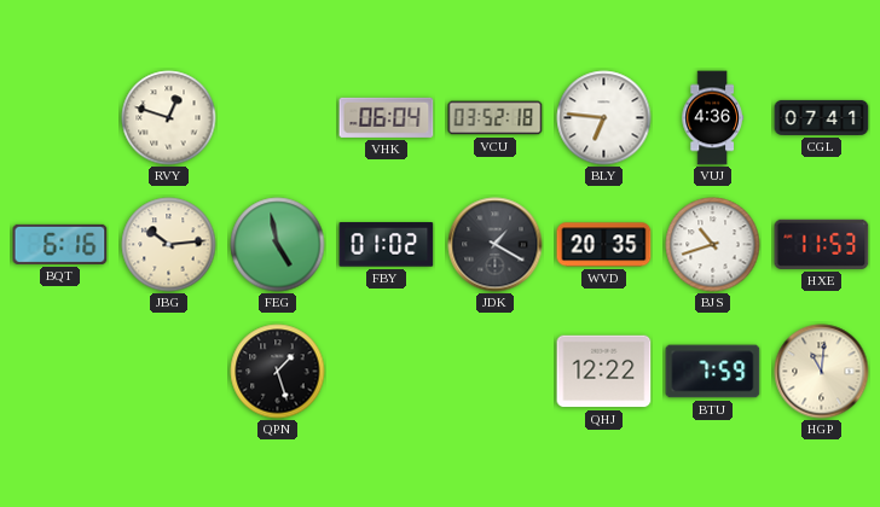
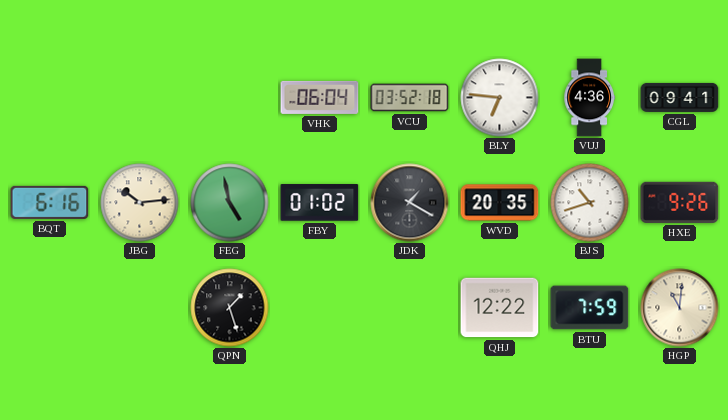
RVY: 12:48 -> none
CGL: 07:41 -> 09:41
HXE: 11:53 -> 9:26
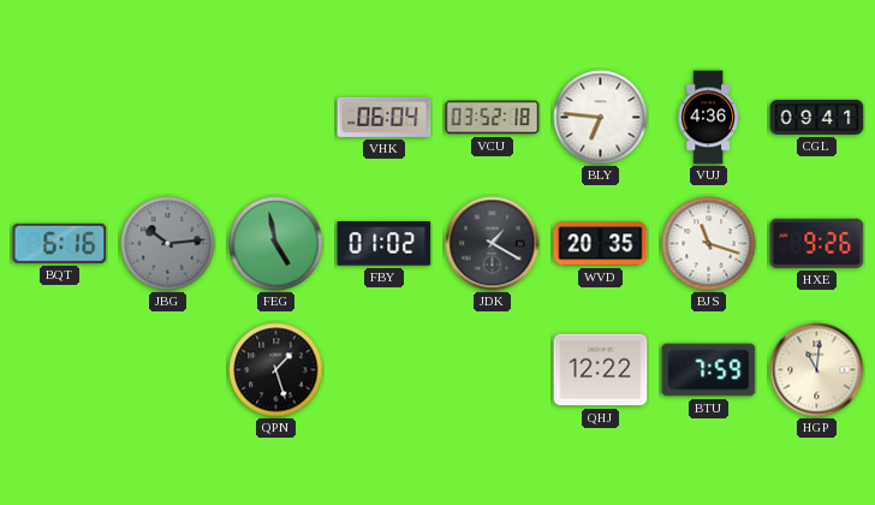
JBG dial: cream -> grey
BJS: 10:42 -> 11:18
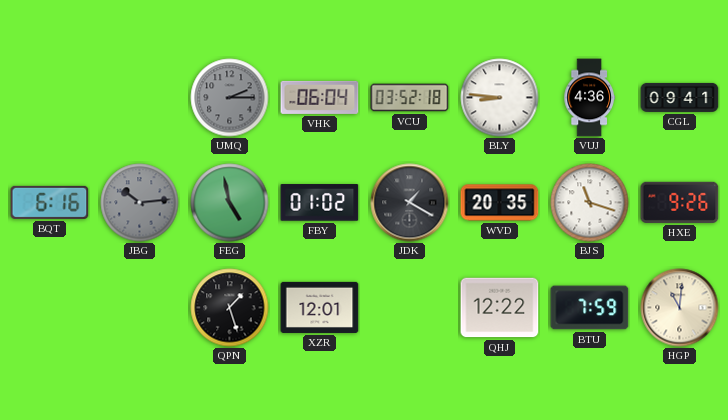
UMQ: none -> 2:15
BLY: 6:46 -> 8:46
XZR: none -> 12:01
